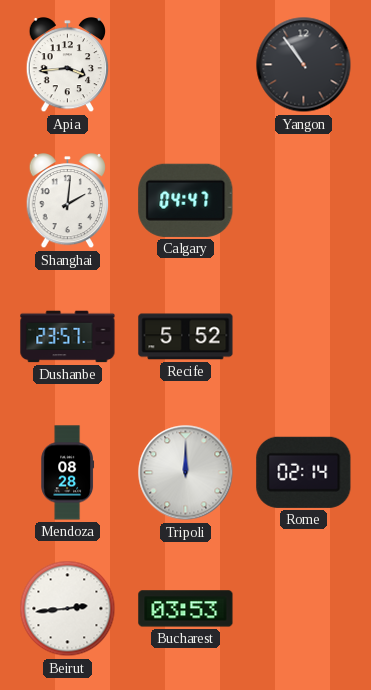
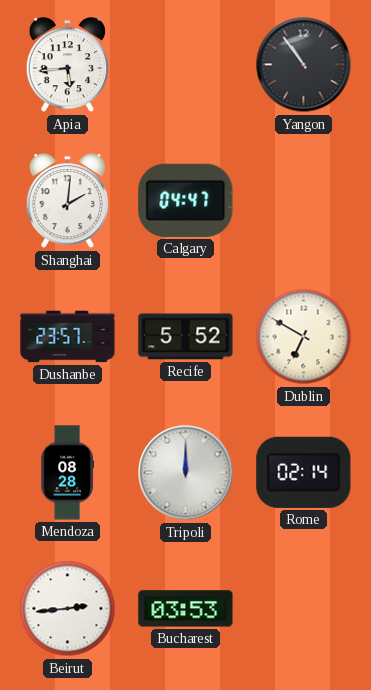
Apia: 3:44 -> 5:44
Dublin: none -> 6:50
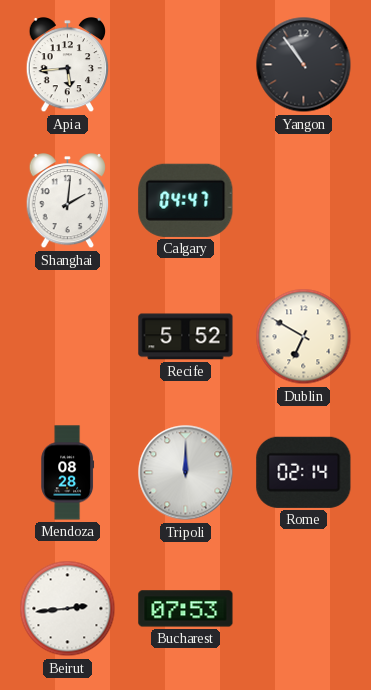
Dushanbe: 23:57 -> none
Bucharest: 03:53 -> 07:53
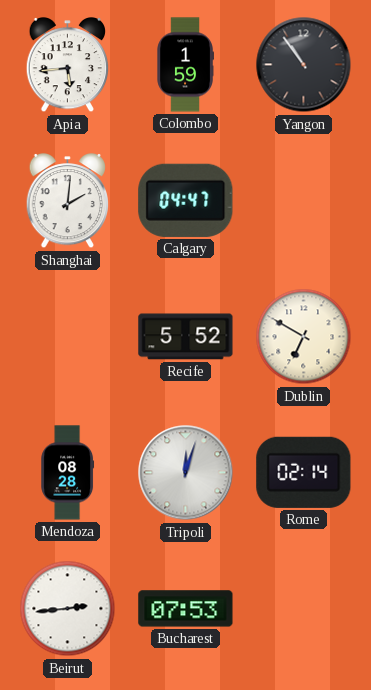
Colombo: none -> 1:59
Tripoli: 12:00 -> 12:03
